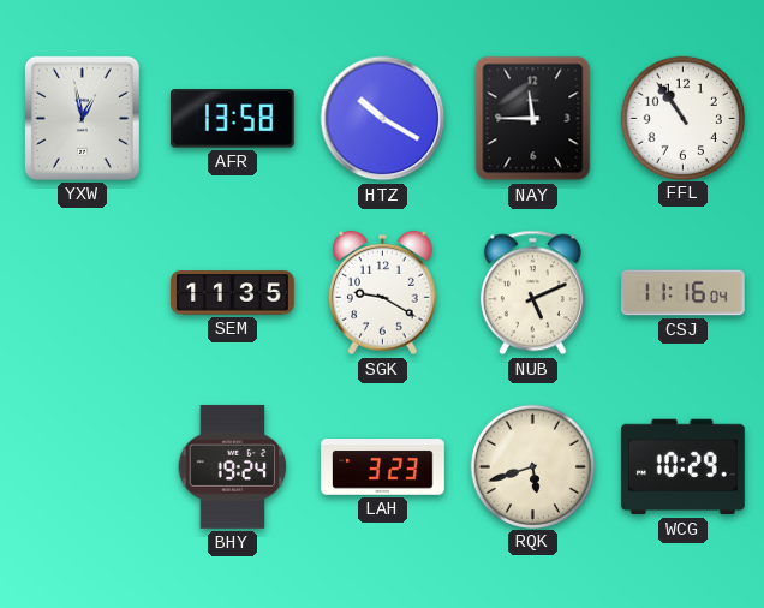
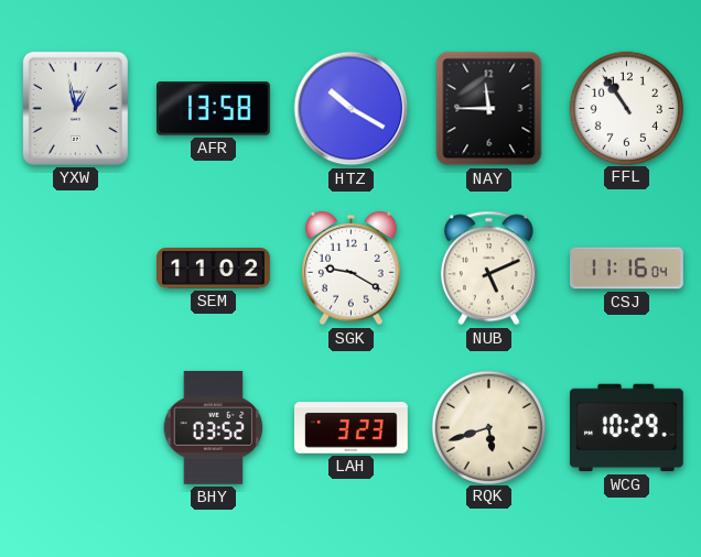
SEM: 11:35 -> 11:02
BHY: 19:24 -> 03:52
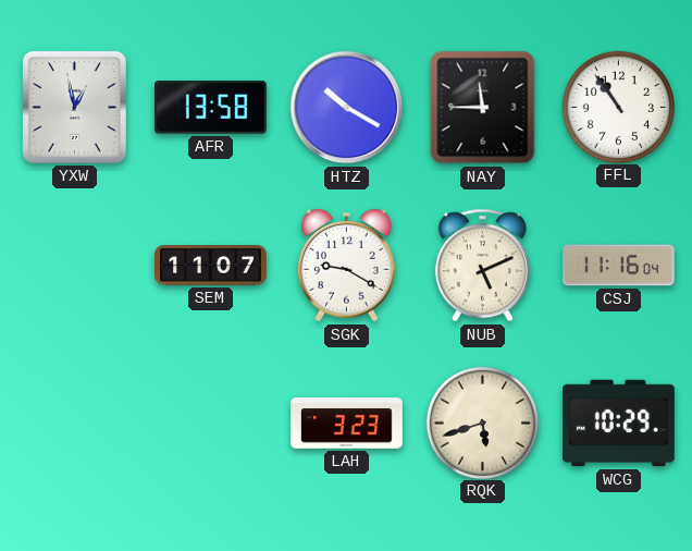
SEM: 11:02 -> 11:07
BHY: 03:52 -> none
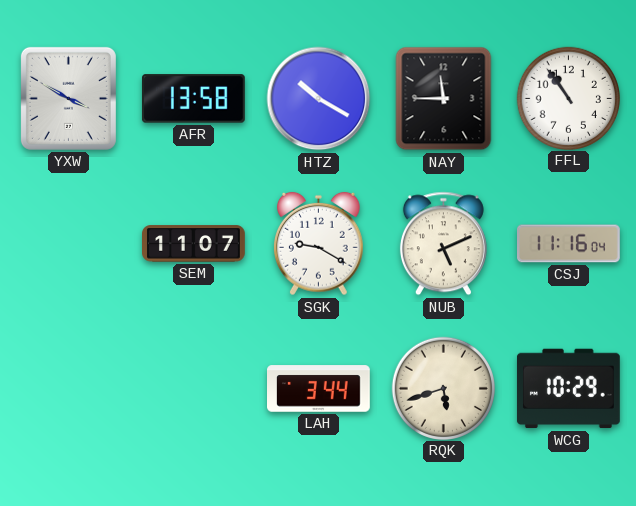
YXW: 12:58 -> 3:50
LAH: 3:23 -> 3:44
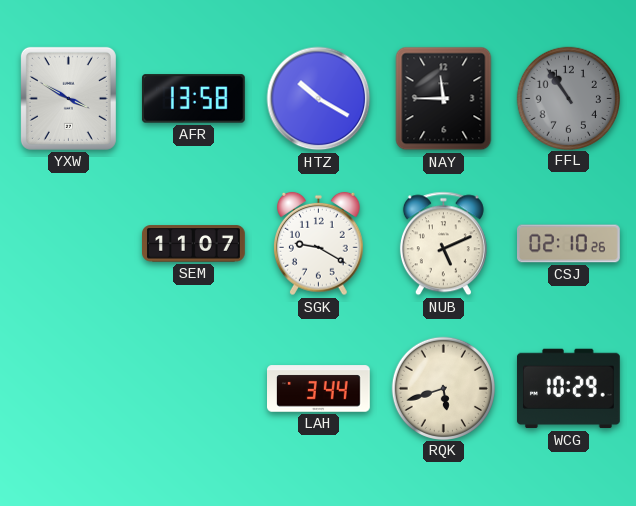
FFL dial: white -> grey
CSJ: 11:16 -> 02:10
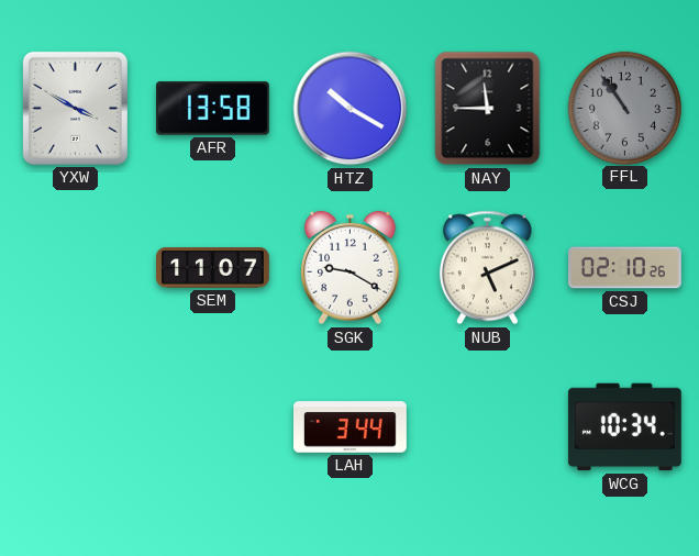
RQK: 5:42 -> none
WCG: 10:29 -> 10:34
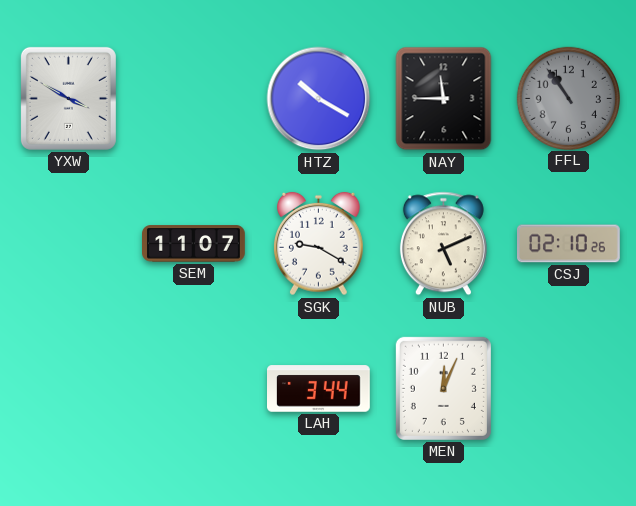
AFR: 13:58 -> none
MEN: none -> 12:04
WCG: 10:34 -> none
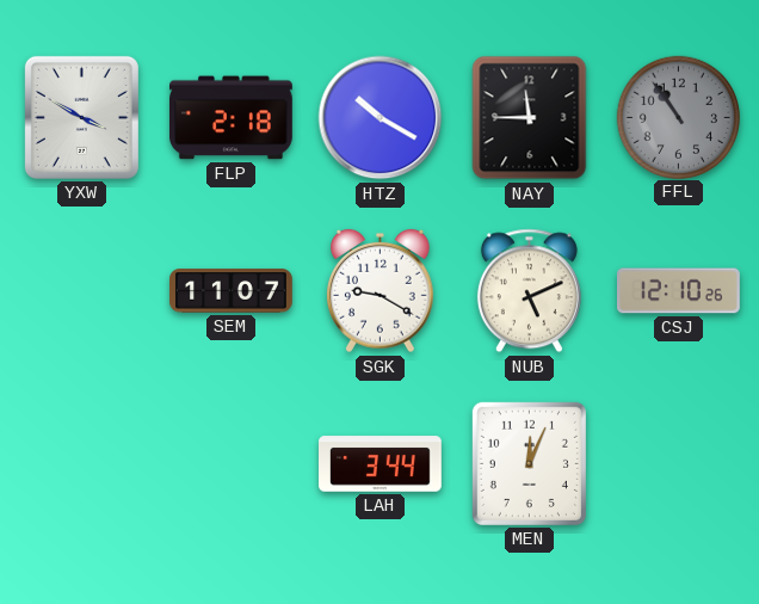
FLP: none -> 2:18
CSJ: 02:10 -> 12:10
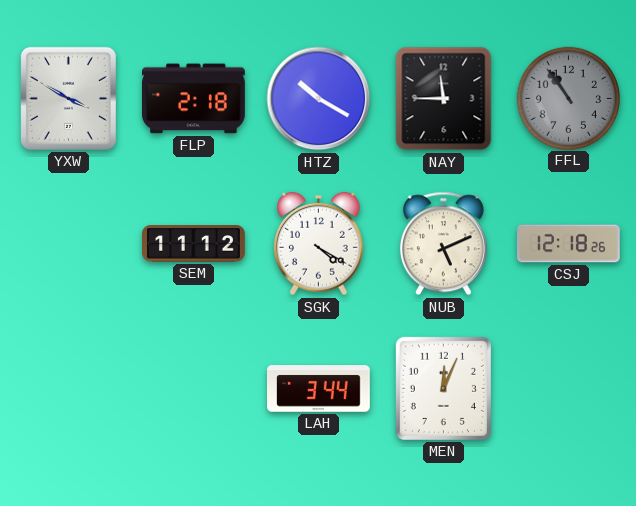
SEM: 11:07 -> 11:12
SGK: 9:20 -> 4:20
CSJ: 12:10 -> 12:18
